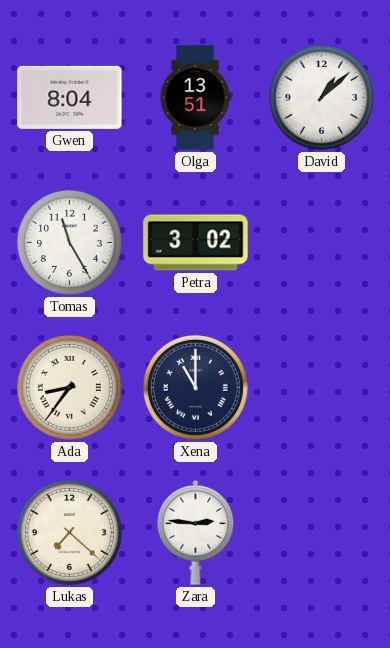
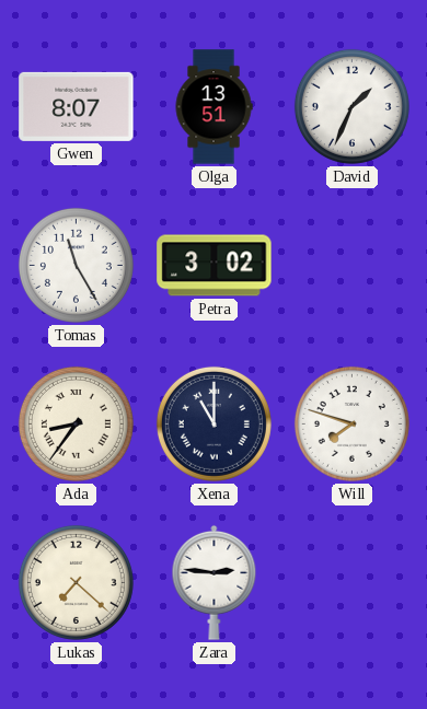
Gwen: 8:04 -> 8:07
David: 1:08 -> 1:34
Will: none -> 7:48
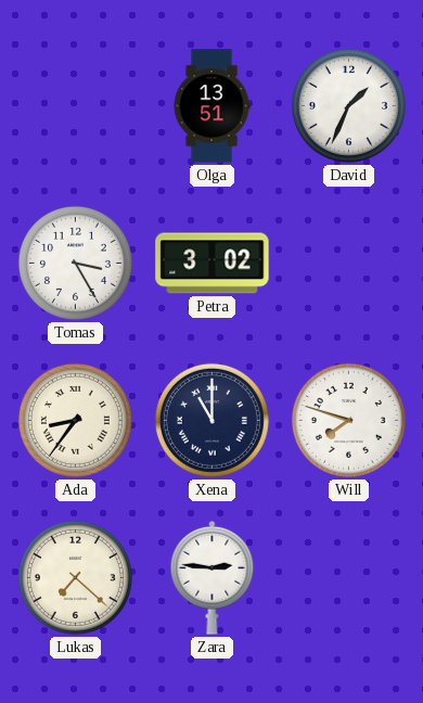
Gwen: 8:07 -> none
Tomas: 11:25 -> 3:25
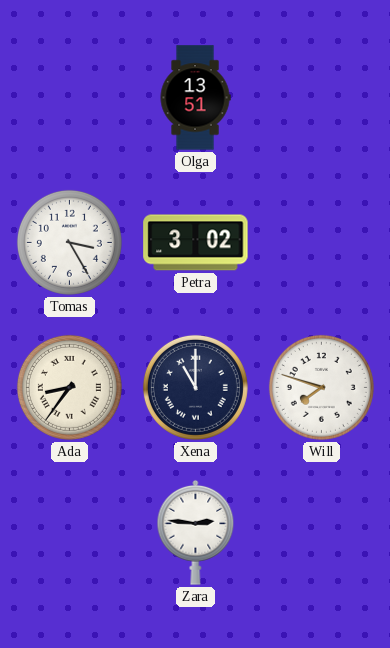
David: 1:34 -> none
Lukas: 7:22 -> none
